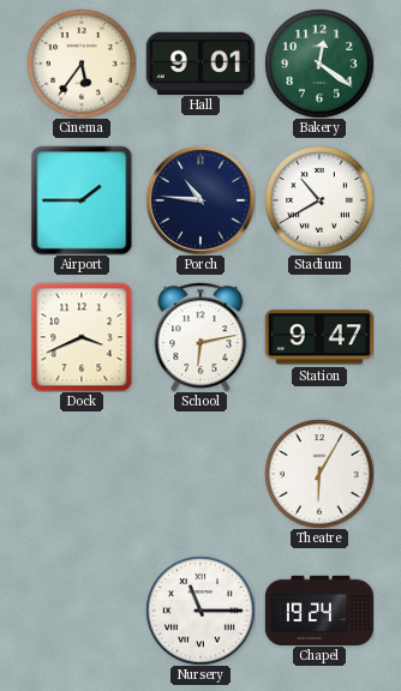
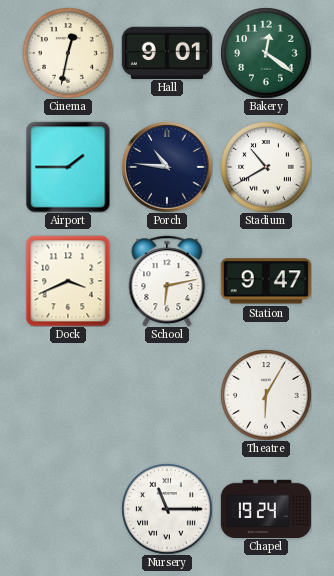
Cinema: 5:36 -> 12:32
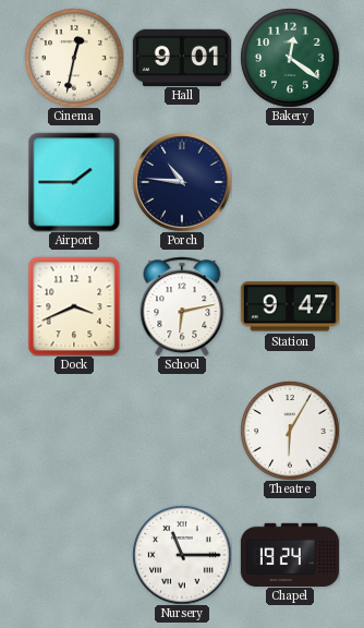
Stadium: 10:40 -> none
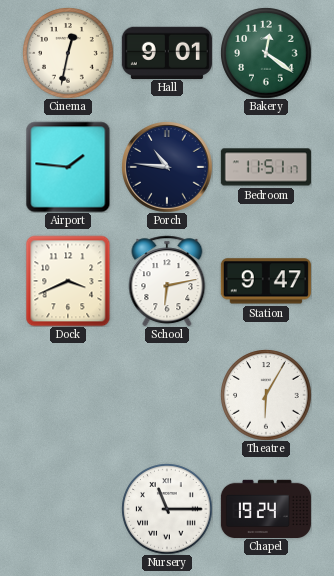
Airport: 1:45 -> 1:46
Bedroom: none -> 11:51
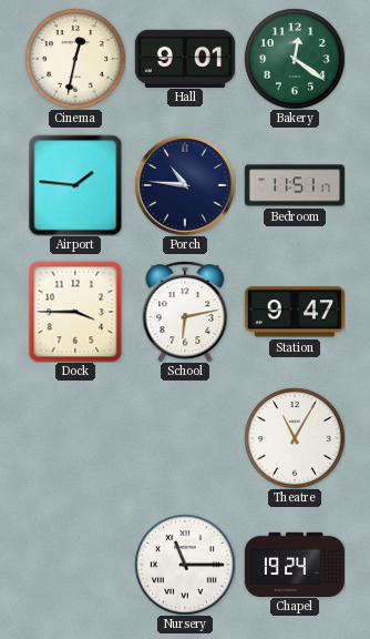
Dock: 3:41 -> 3:45
Theatre: 6:05 -> 11:05
